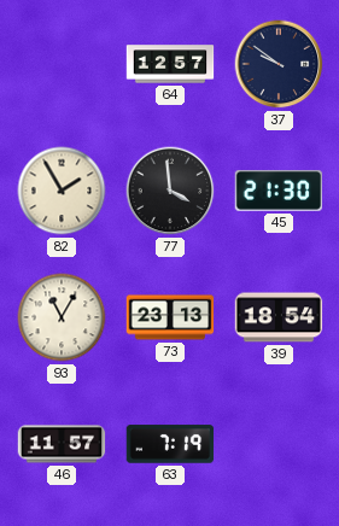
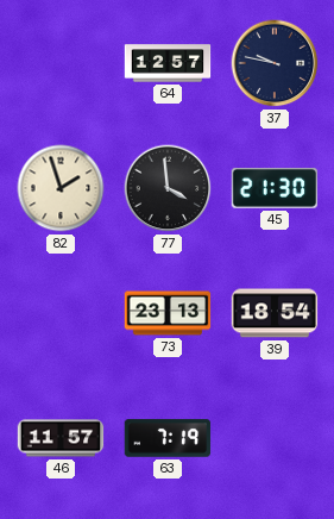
37: 9:51 -> 9:47
82: 1:55 -> 1:57
93: 11:05 -> none
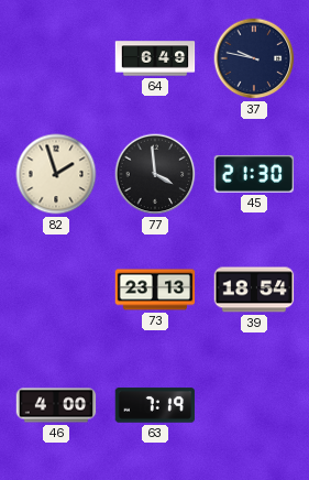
64: 12:57 -> 6:49
46: 11:57 -> 4:00
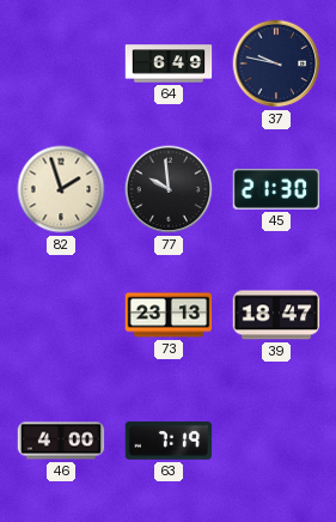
77: 3:59 -> 9:59
39: 18:54 -> 18:47
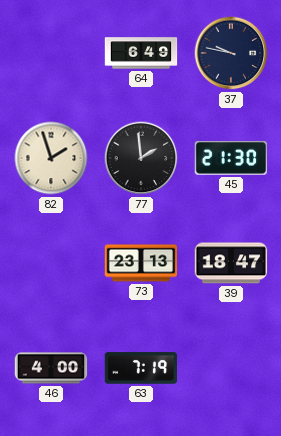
77: 9:59 -> 1:59
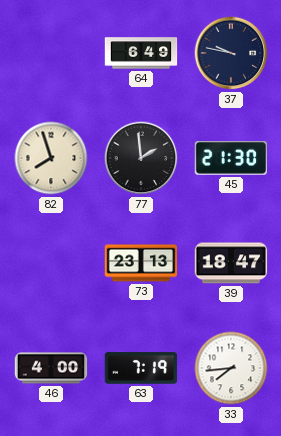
82: 1:57 -> 7:57
33: none -> 7:44
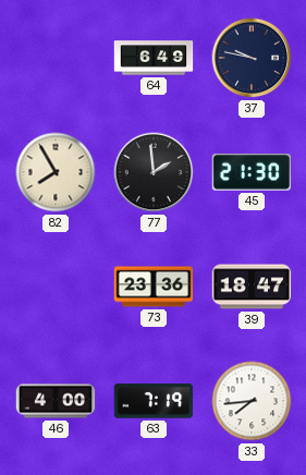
82: 7:57 -> 7:55
73: 23:13 -> 23:36
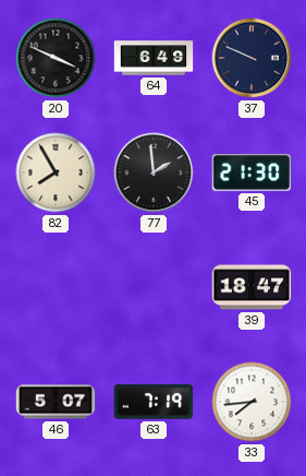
20: none -> 3:49
37: 9:47 -> 9:49
73: 23:36 -> none
46: 4:00 -> 5:07
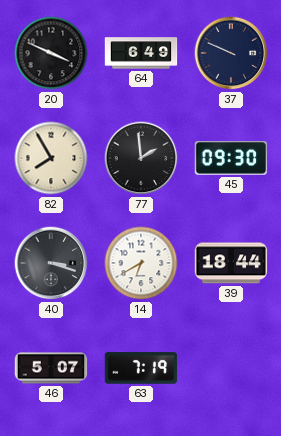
45: 21:30 -> 09:30
40: none -> 3:18
14: none -> 6:40
39: 18:47 -> 18:44
33: 7:44 -> none
